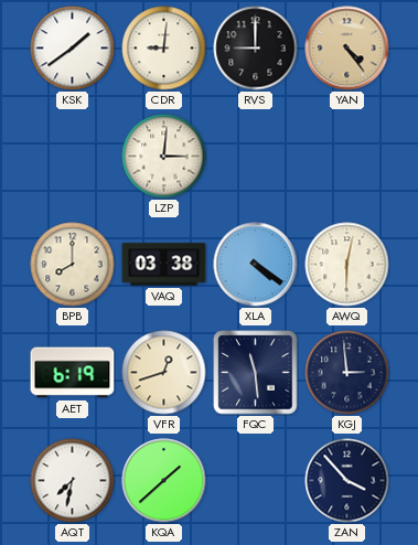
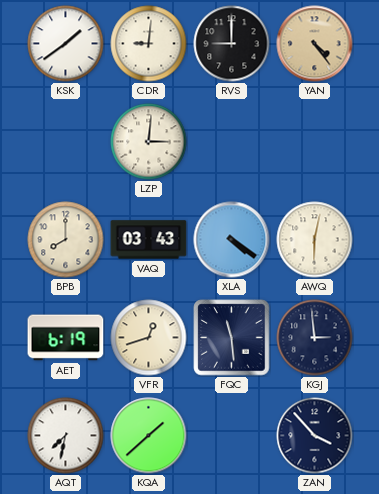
VAQ: 03:38 -> 03:43
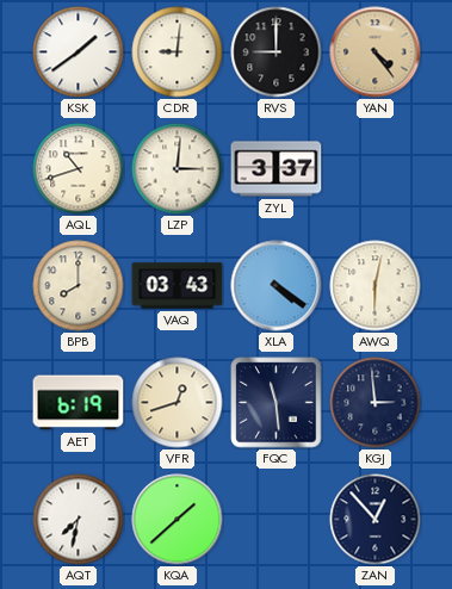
AQL: none -> 10:42
ZYL: none -> 3:37
ZAN: 3:53 -> 12:53
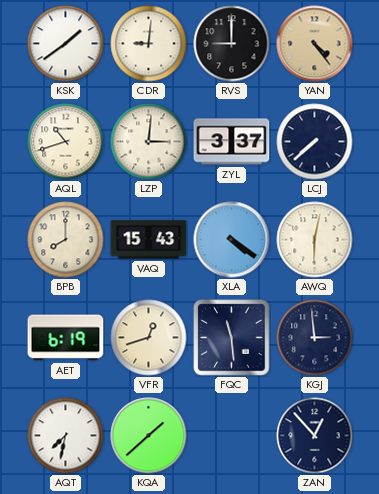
LCJ: none -> 7:38
VAQ: 03:43 -> 15:43
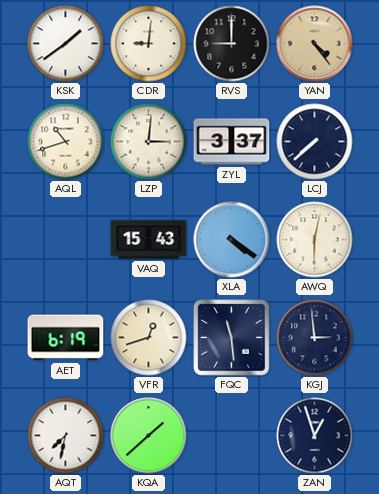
BPB: 8:00 -> none
ZAN: 12:53 -> 12:57
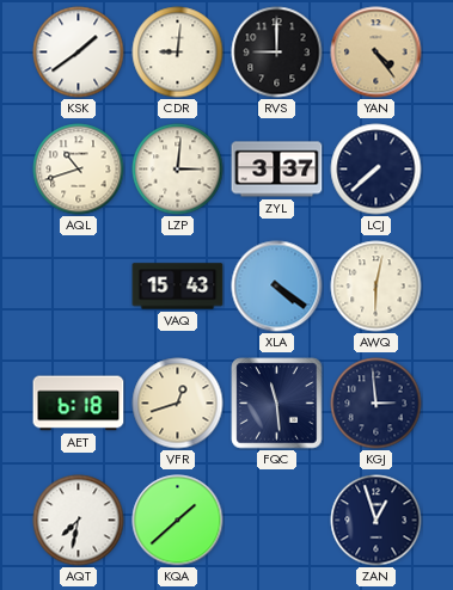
AET: 6:19 -> 6:18
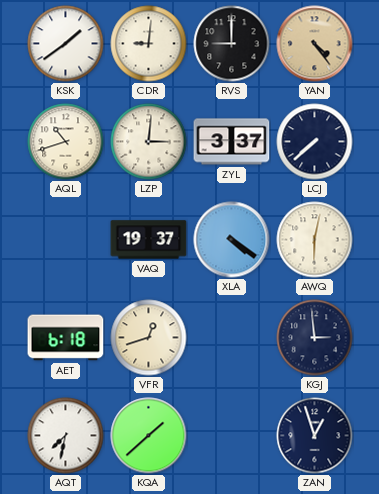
VAQ: 15:43 -> 19:37
FQC: 11:29 -> none
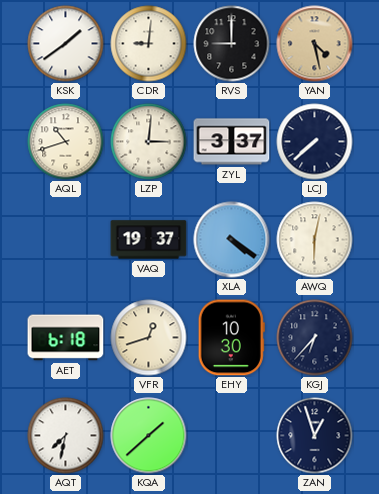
YAN: 4:24 -> 4:28
EHY: none -> 10:30
KGJ: 2:59 -> 6:37
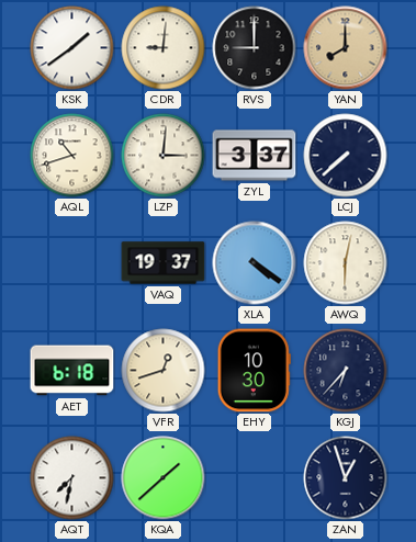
YAN: 4:28 -> 8:00
